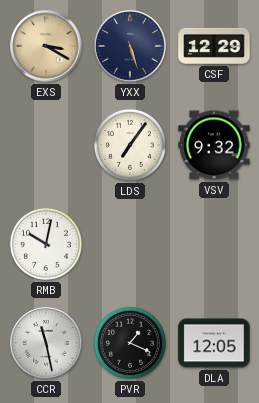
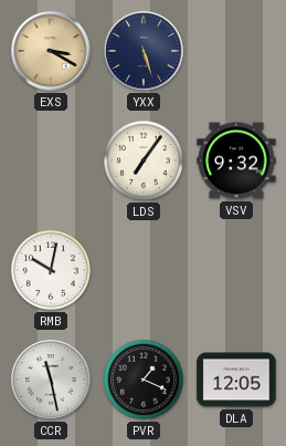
CSF: 12:29 -> none
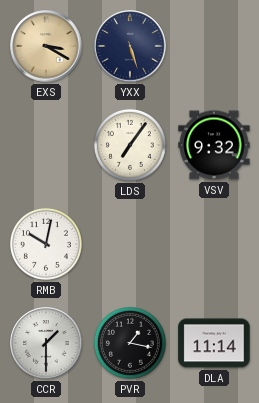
CCR: 11:28 -> 1:30
PVR: 1:19 -> 1:17
DLA: 12:05 -> 11:14
